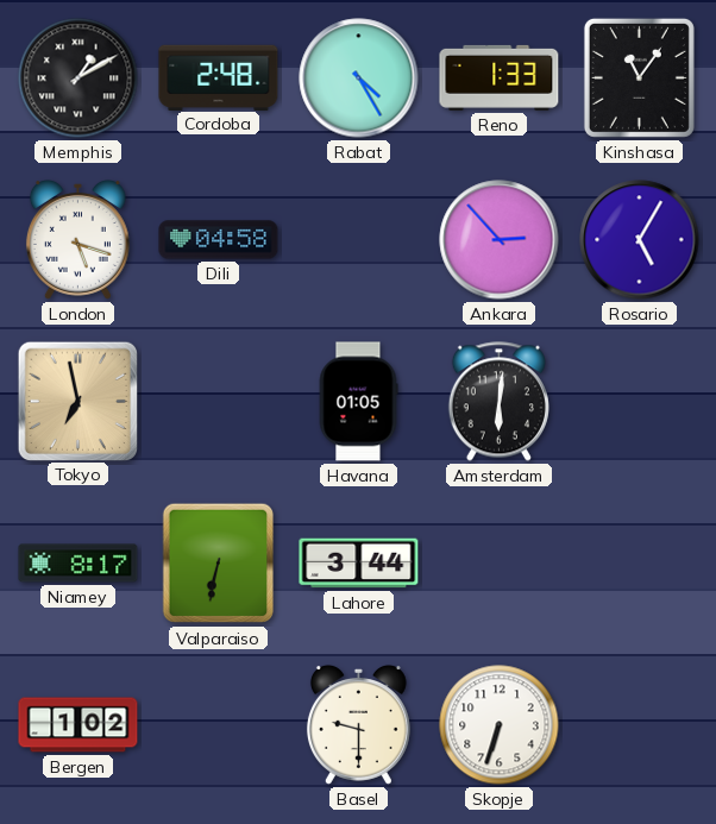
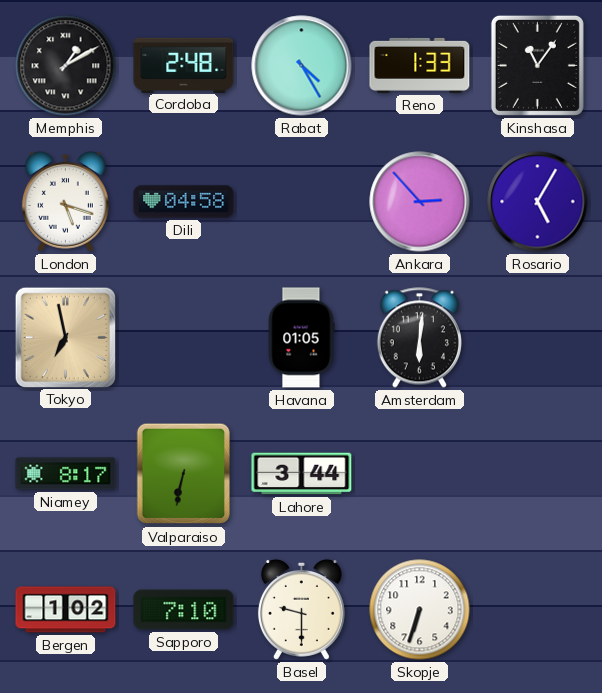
Sapporo: none -> 7:10
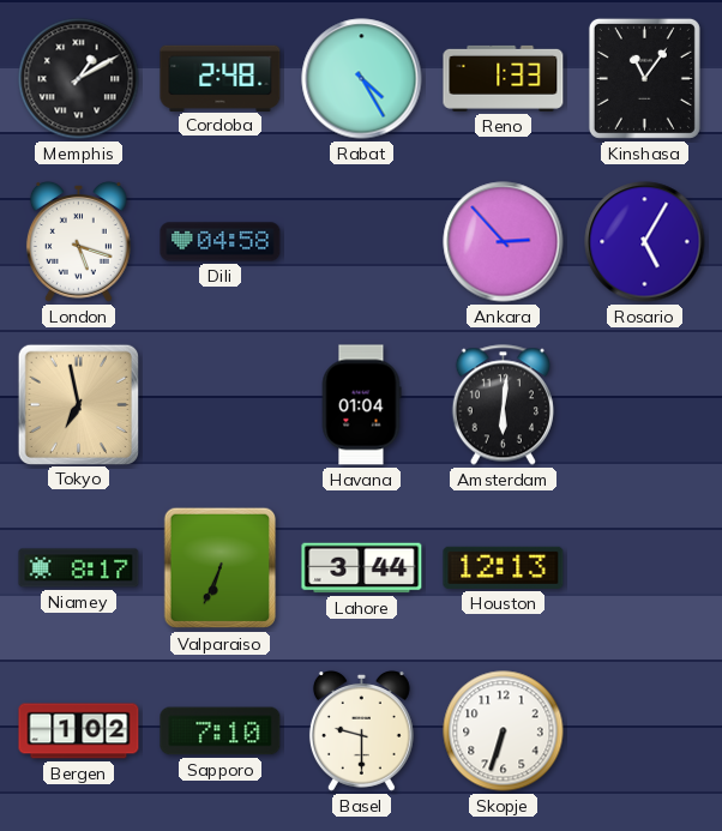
Havana: 01:05 -> 01:04
Valparaiso: 6:32 -> 6:34
Houston: none -> 12:13
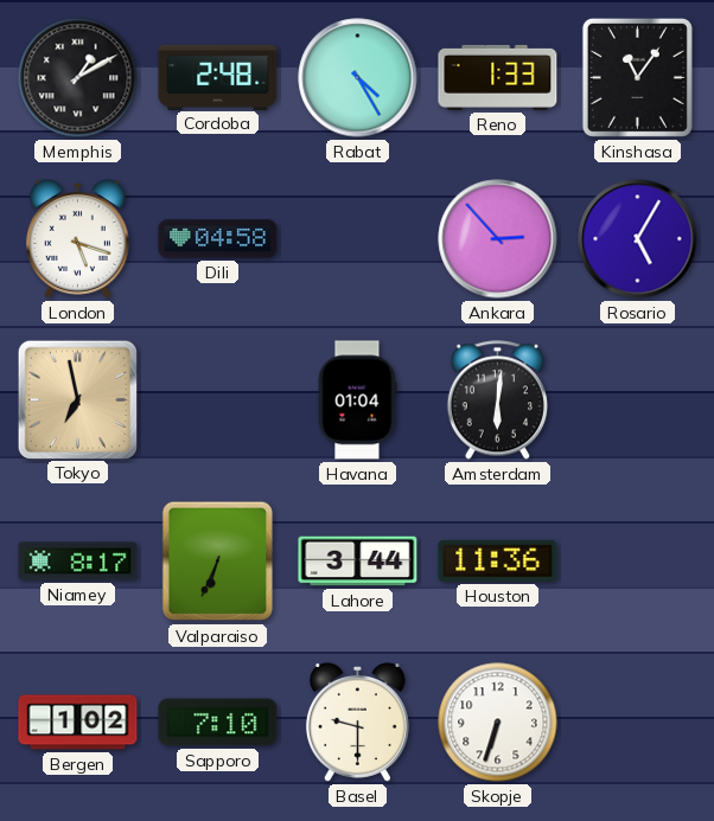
Houston: 12:13 -> 11:36
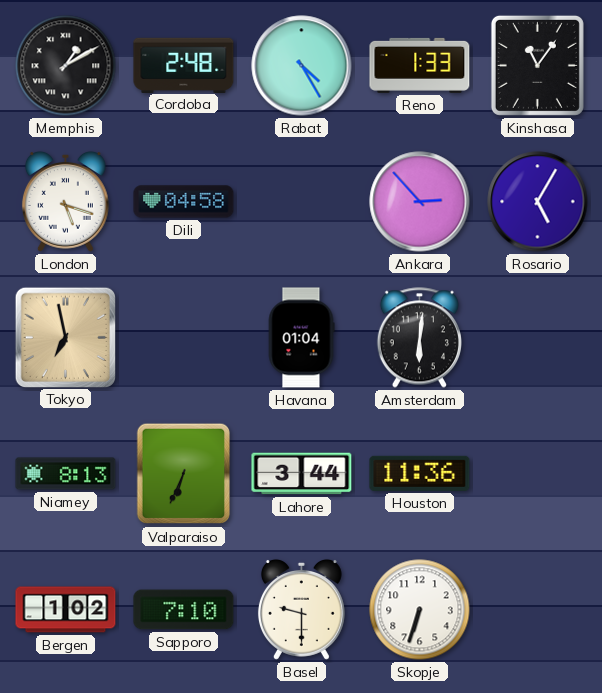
Niamey: 8:17 -> 8:13
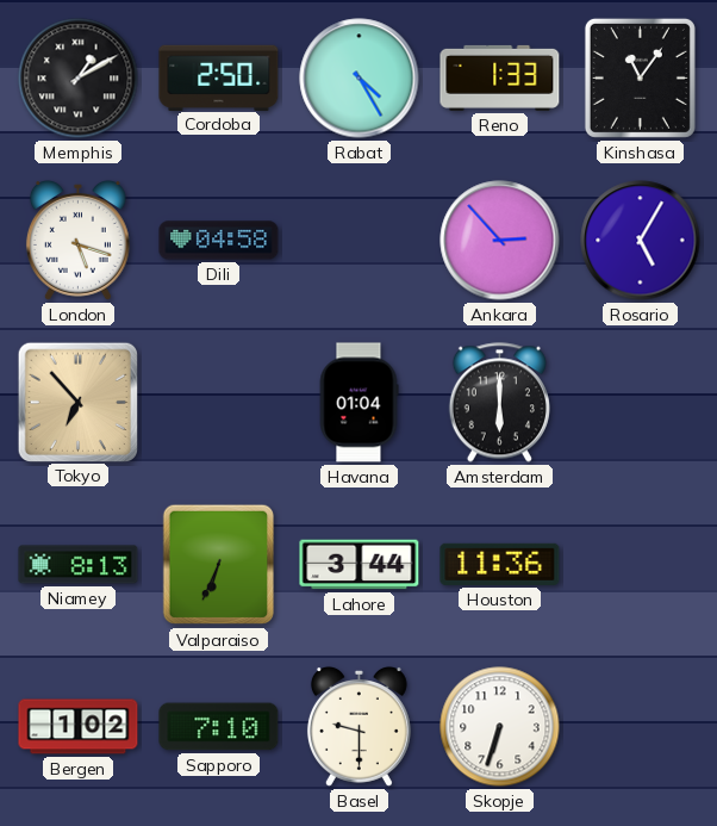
Cordoba: 2:48 -> 2:50
Tokyo: 6:58 -> 6:53
Amsterdam: 6:01 -> 6:00
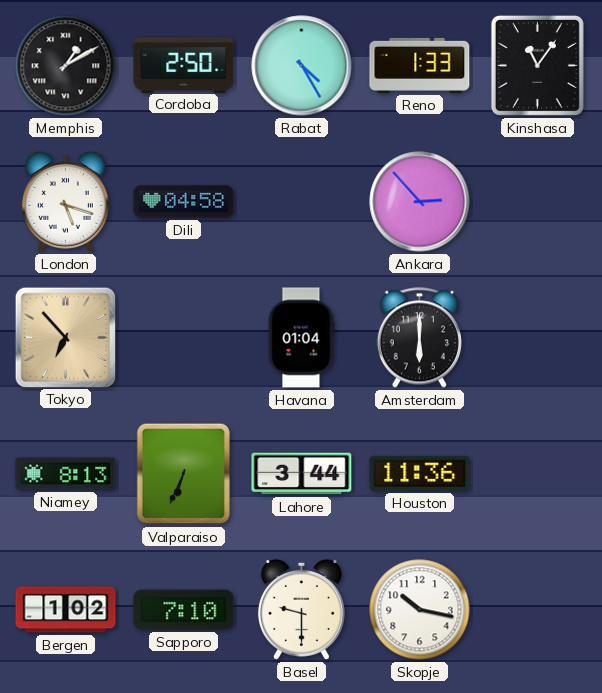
Rosario: 5:05 -> none
Skopje: 6:33 -> 10:17
